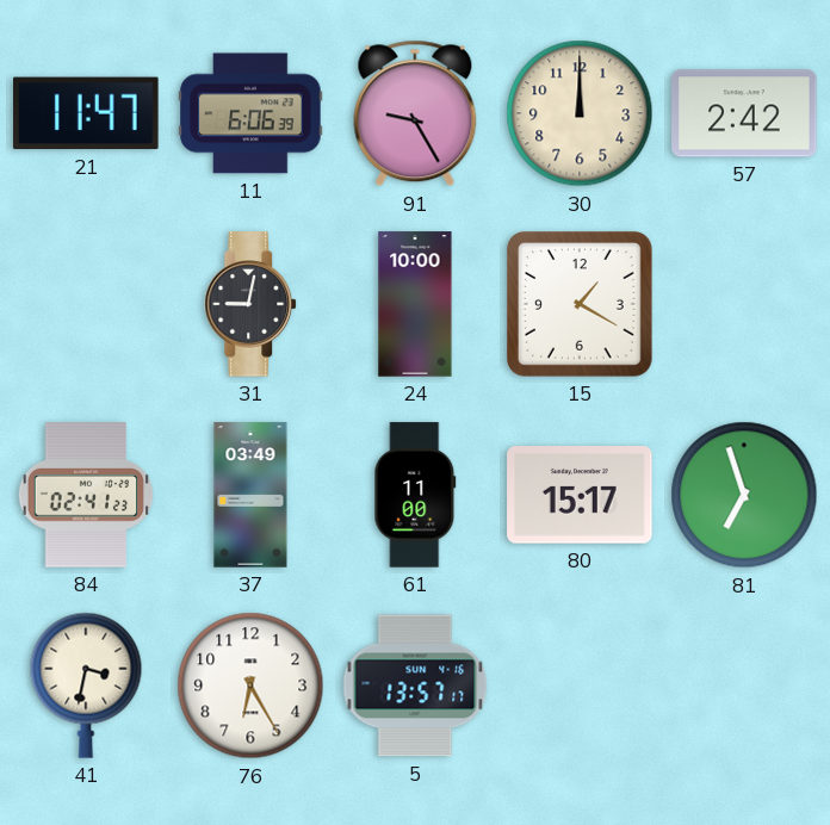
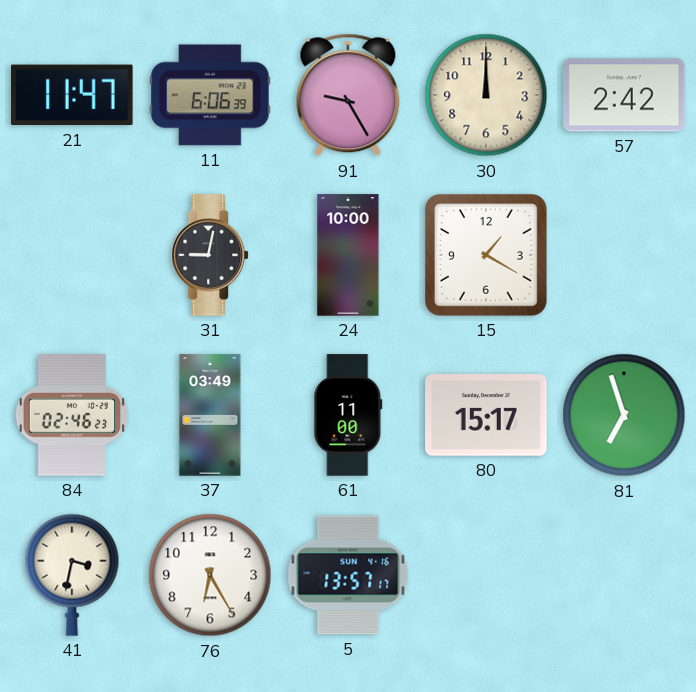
84: 02:41 -> 02:46
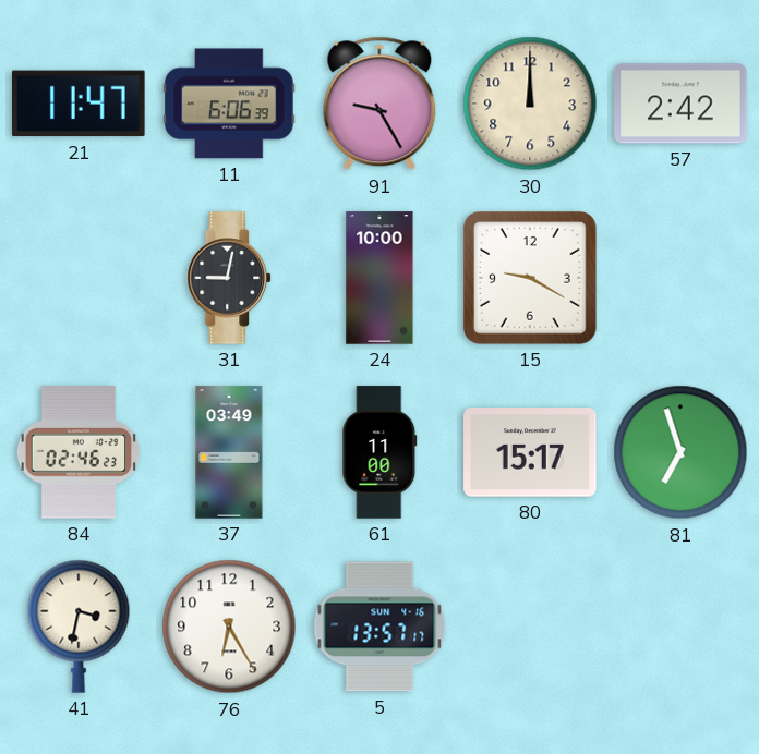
15: 1:20 -> 9:20
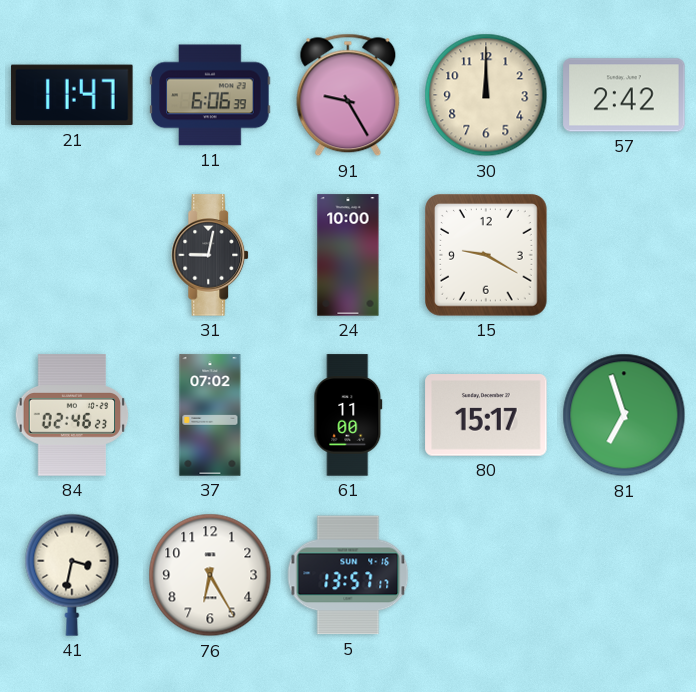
37: 03:49 -> 07:02
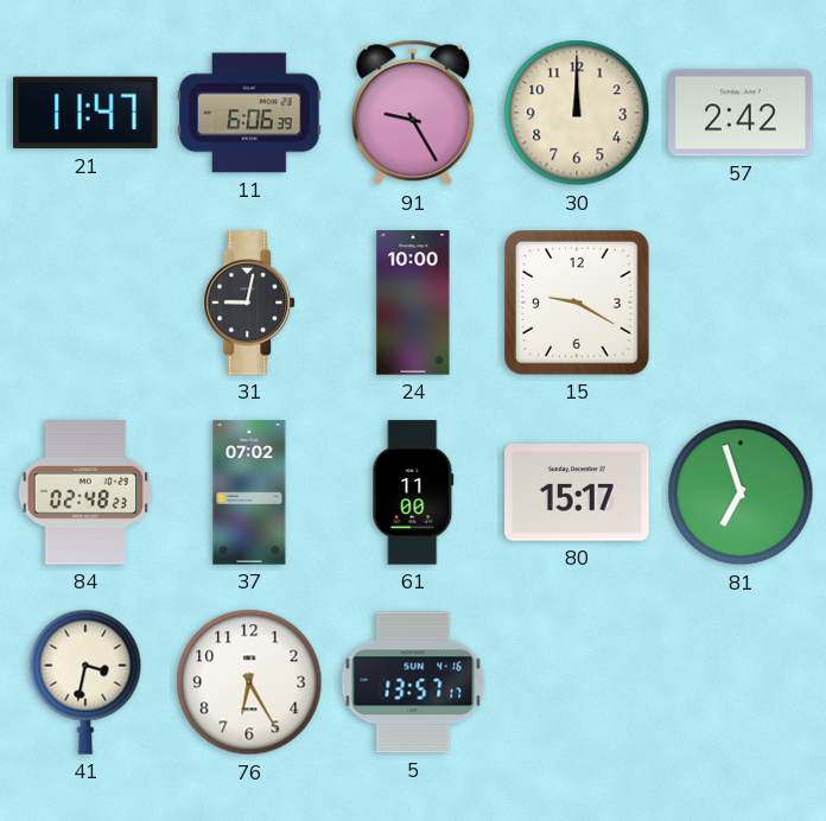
84: 02:46 -> 02:48
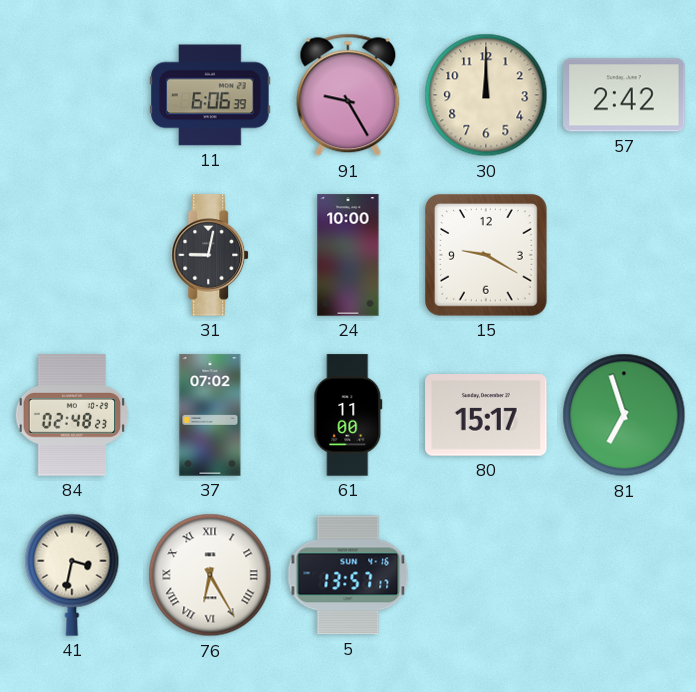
21: 11:47 -> none
76 numerals: Arabic -> Roman
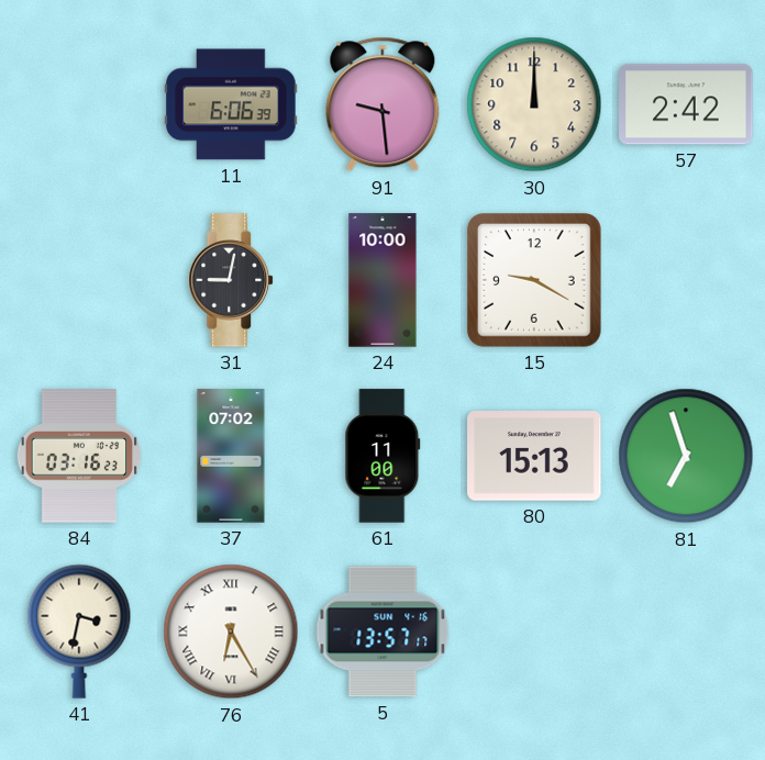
91: 9:25 -> 9:29
84: 02:48 -> 03:16
80: 15:17 -> 15:13
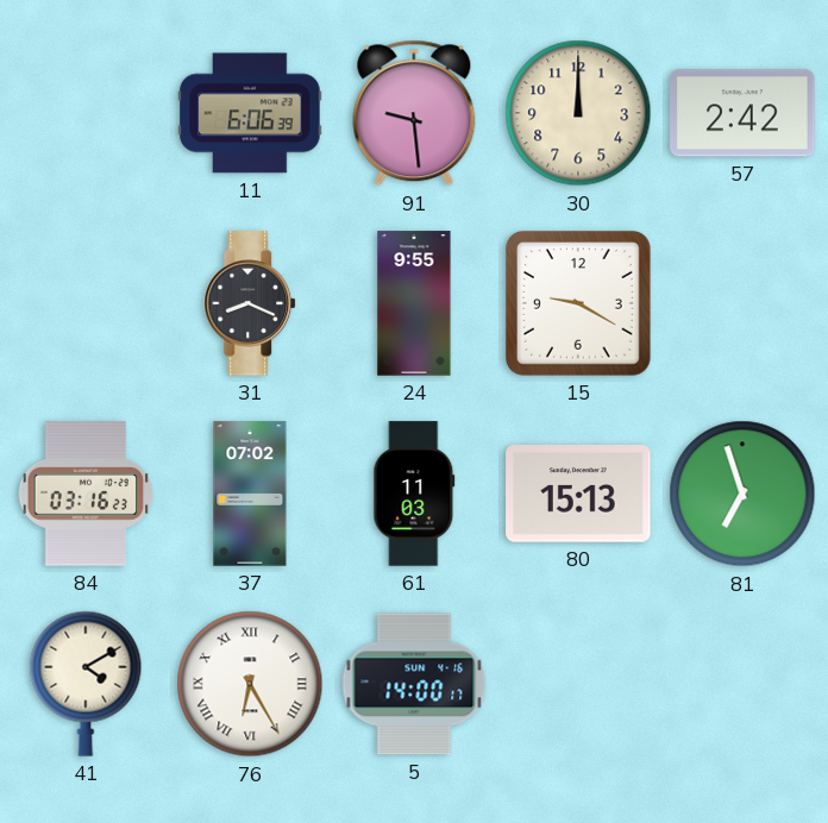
31: 9:02 -> 8:19
24: 10:00 -> 9:55
61: 11:00 -> 11:03
41: 3:32 -> 4:10
5: 13:57 -> 14:00
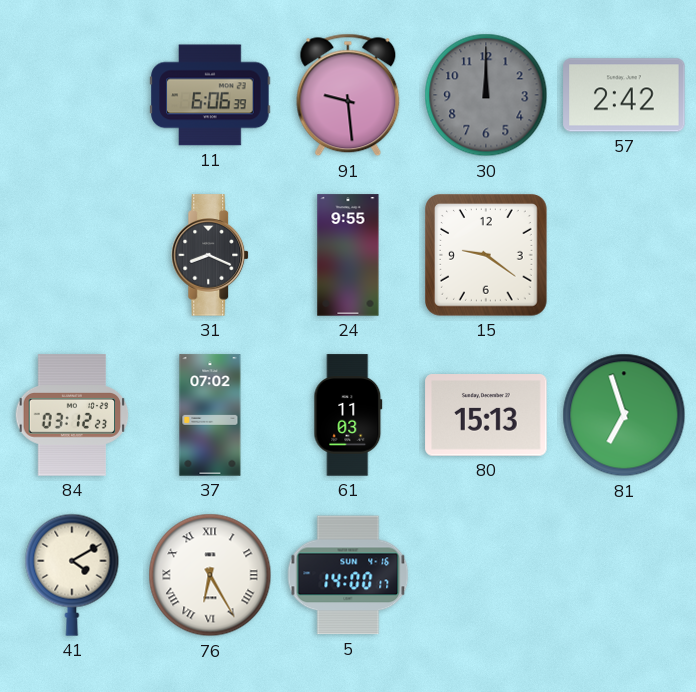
30 dial: cream -> grey
15: 9:20 -> 9:21
84: 03:16 -> 03:12
